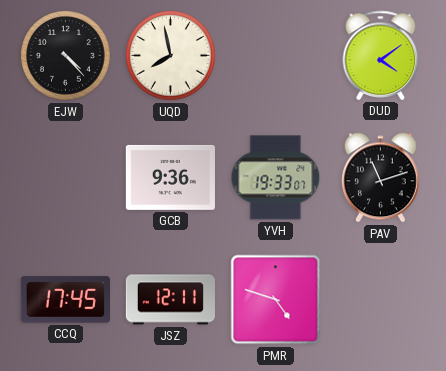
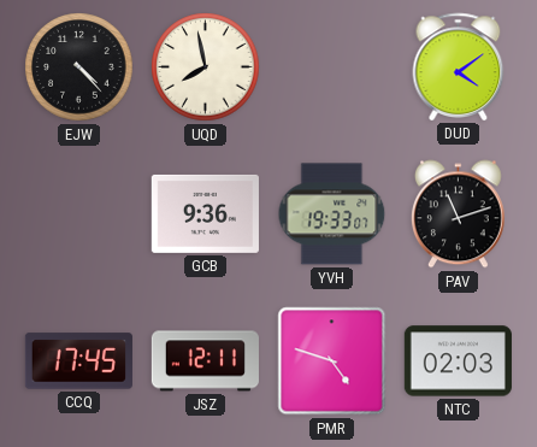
NTC: none -> 02:03
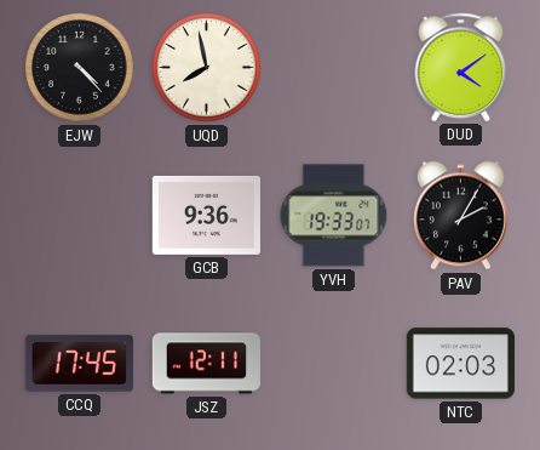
PAV: 11:12 -> 2:05
PMR: 4:48 -> none
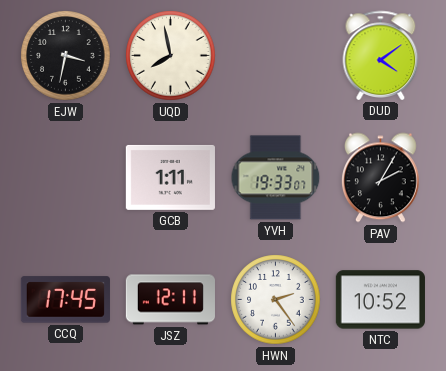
EJW: 4:23 -> 3:32
GCB: 9:36 -> 1:11
HWN: none -> 2:24
NTC: 02:03 -> 10:52
